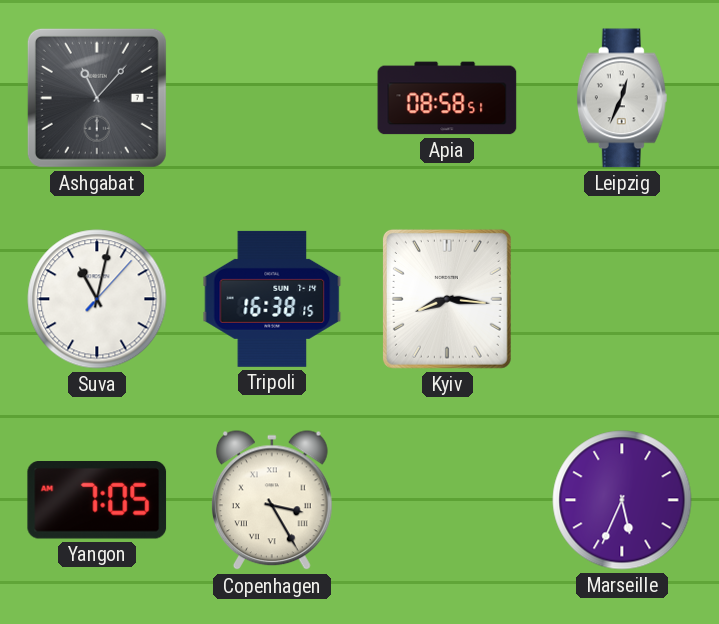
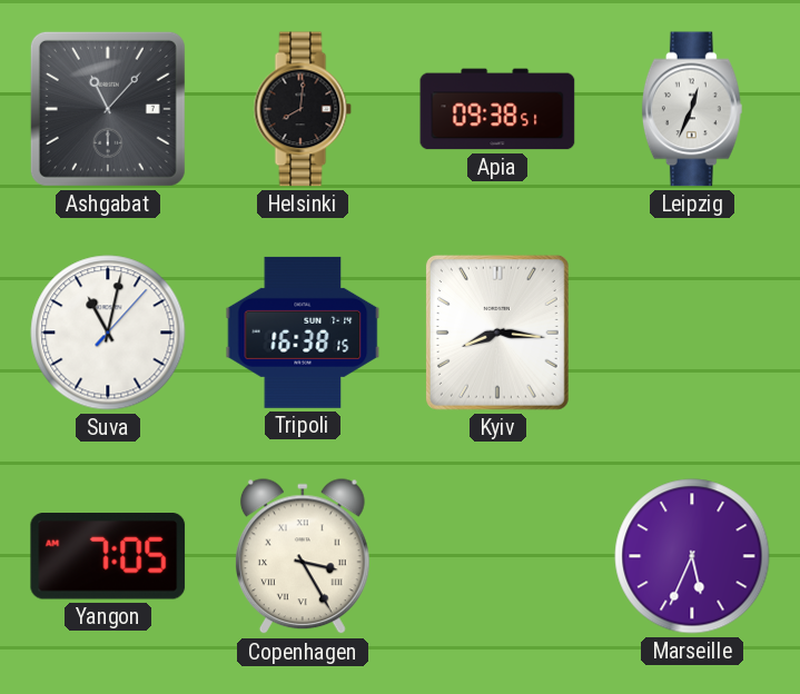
Helsinki: none -> 8:01
Apia: 08:58 -> 09:38
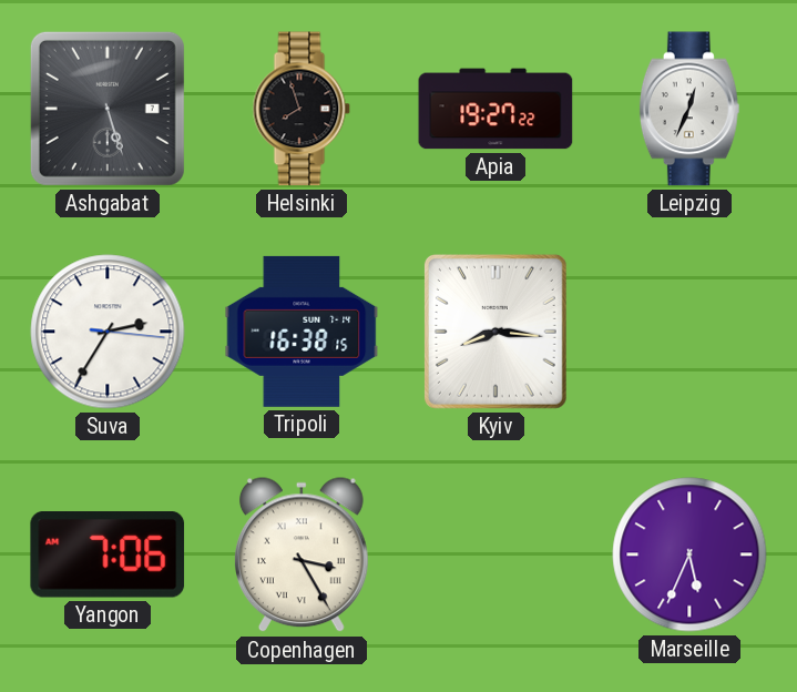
Ashgabat: 11:07 -> 5:27
Helsinki: 8:01 -> 7:57
Apia: 09:38 -> 19:27
Suva: 11:02 -> 2:35
Yangon: 7:05 -> 7:06
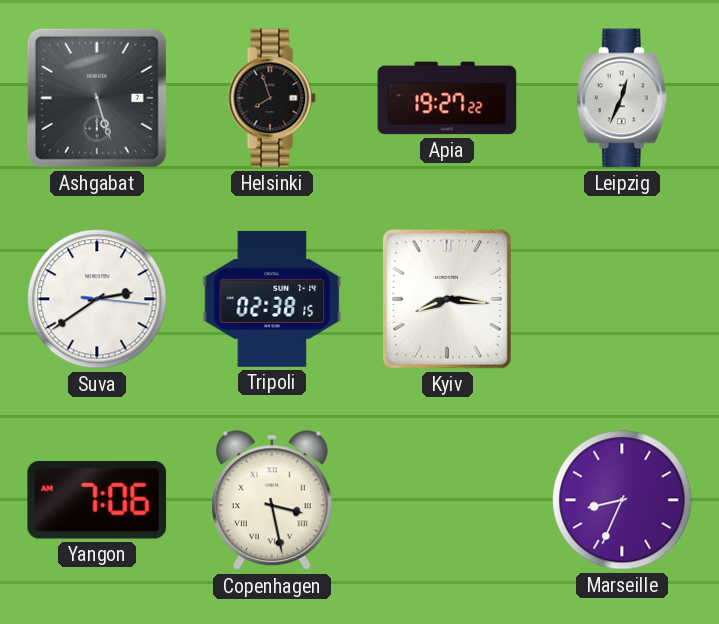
Suva: 2:35 -> 2:39
Tripoli: 16:38 -> 02:38
Copenhagen: 3:25 -> 3:28
Marseille: 5:34 -> 8:34
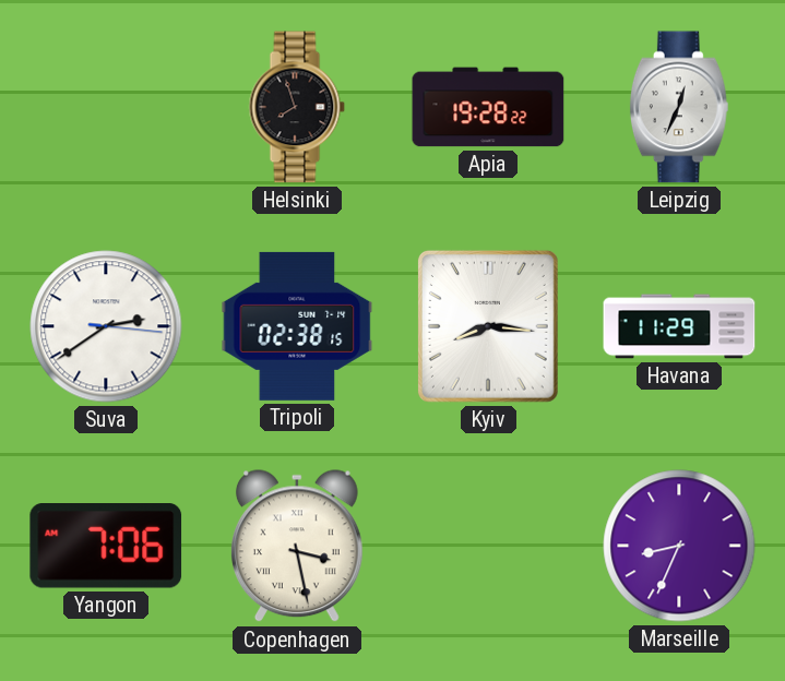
Ashgabat: 5:27 -> none
Apia: 19:27 -> 19:28
Havana: none -> 11:29
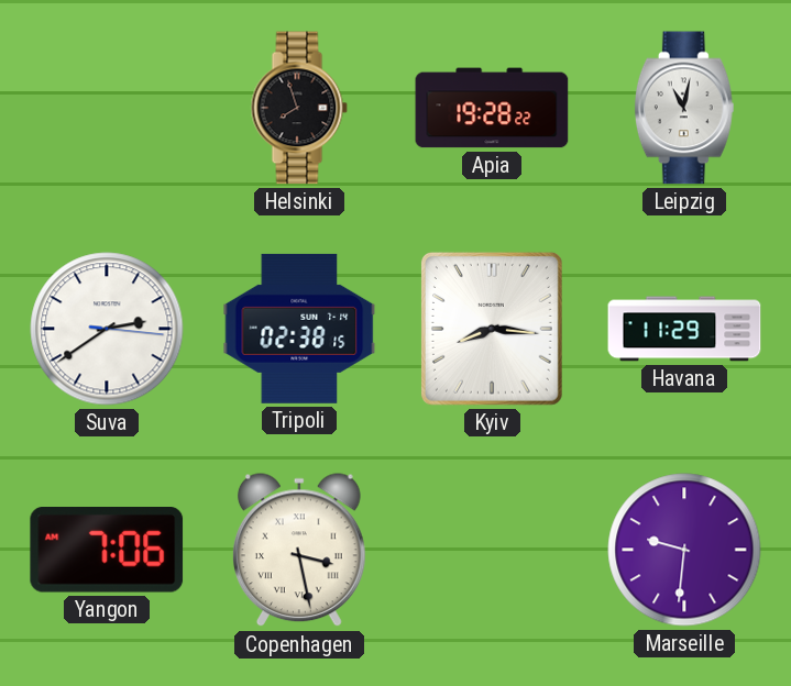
Leipzig: 12:34 -> 11:02
Marseille: 8:34 -> 9:31
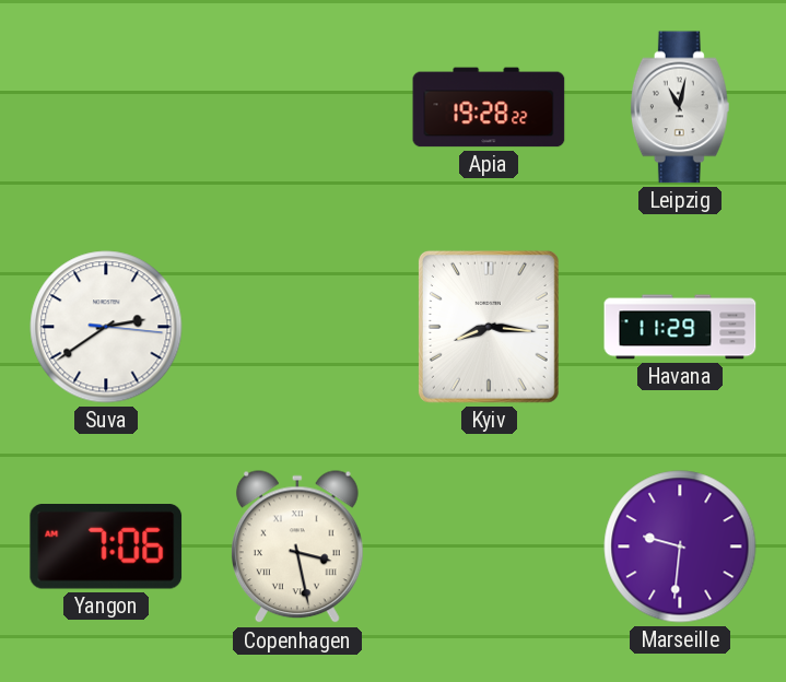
Helsinki: 7:57 -> none
Tripoli: 02:38 -> none
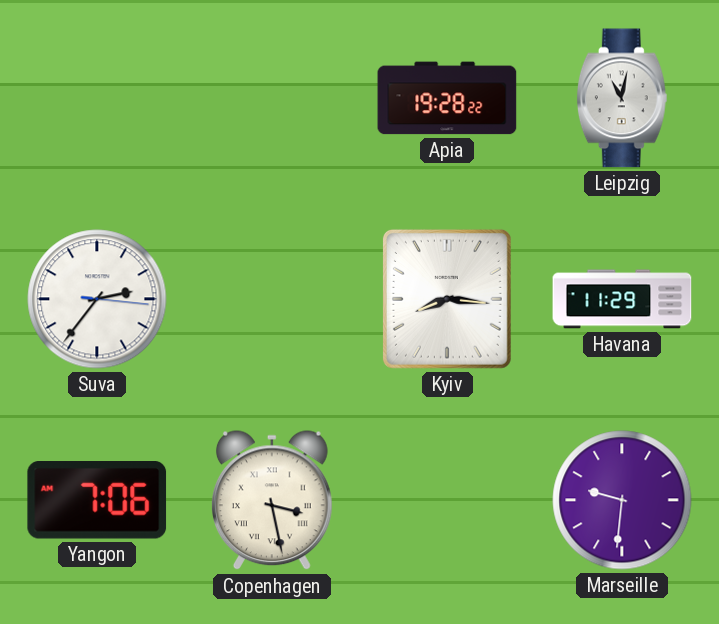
Suva: 2:39 -> 2:36
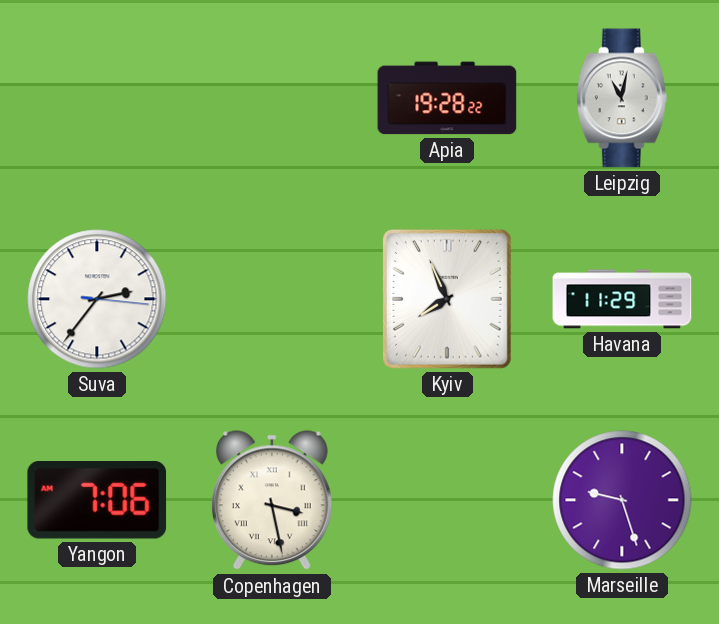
Kyiv: 8:16 -> 7:56
Marseille: 9:31 -> 9:27
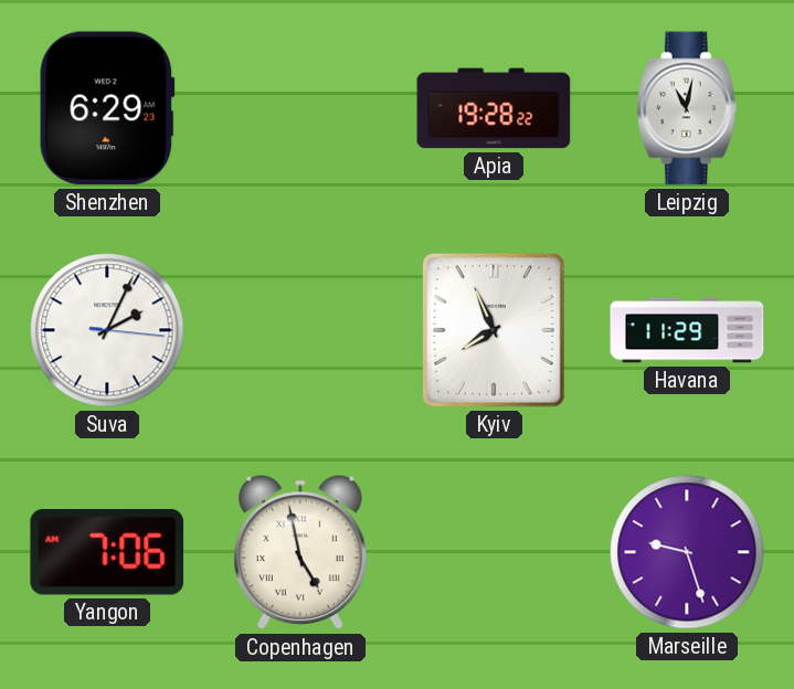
Shenzhen: none -> 6:29
Suva: 2:36 -> 2:04
Copenhagen: 3:28 -> 4:58
